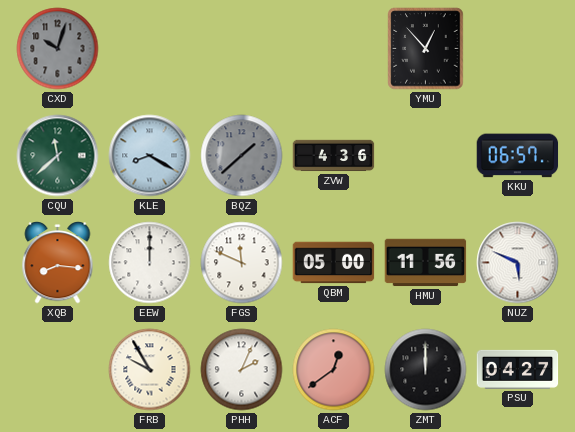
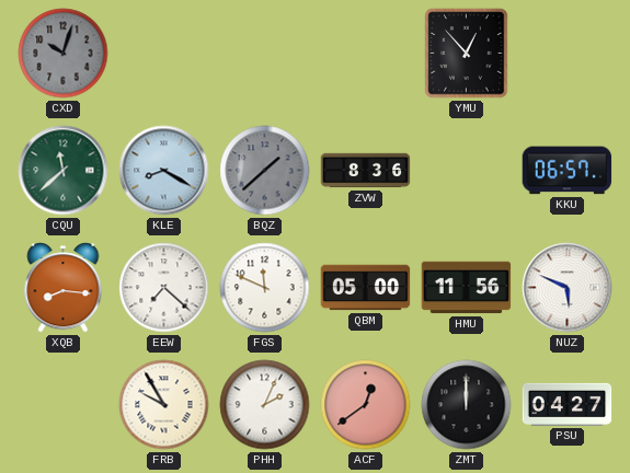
ZVW: 4:36 -> 8:36
EEW: 12:00 -> 7:22
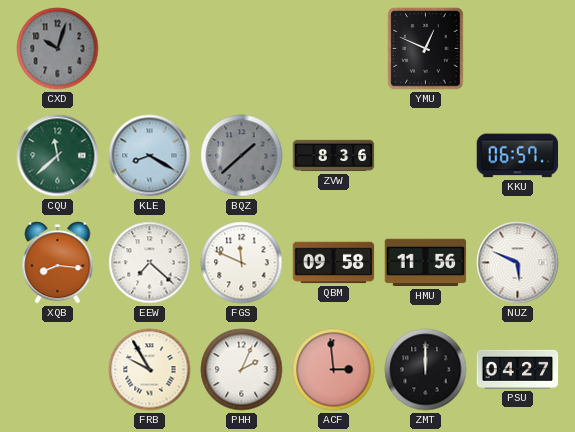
YMU: 12:53 -> 12:49
QBM: 05:00 -> 09:58
ACF: 12:39 -> 2:59
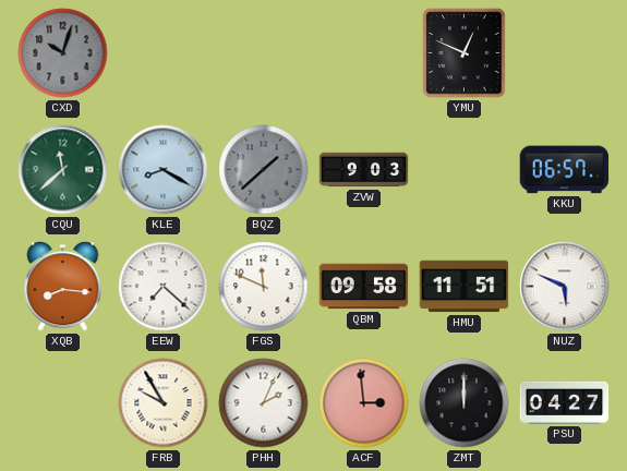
ZVW: 8:36 -> 9:03
HMU: 11:56 -> 11:51
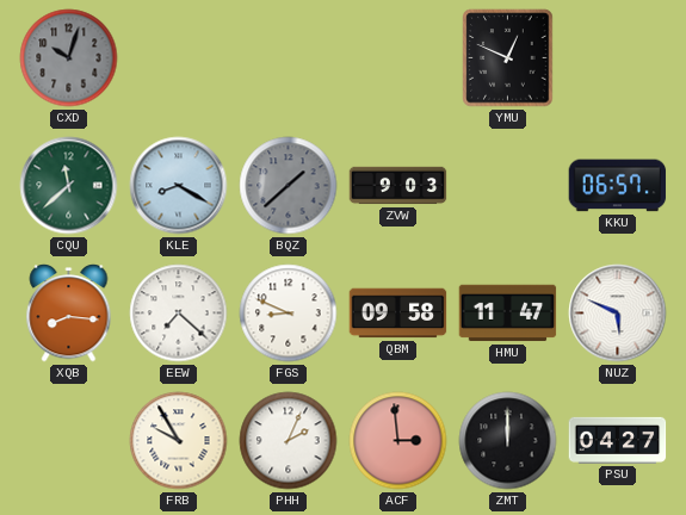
FGS: 11:49 -> 8:49
HMU: 11:51 -> 11:47
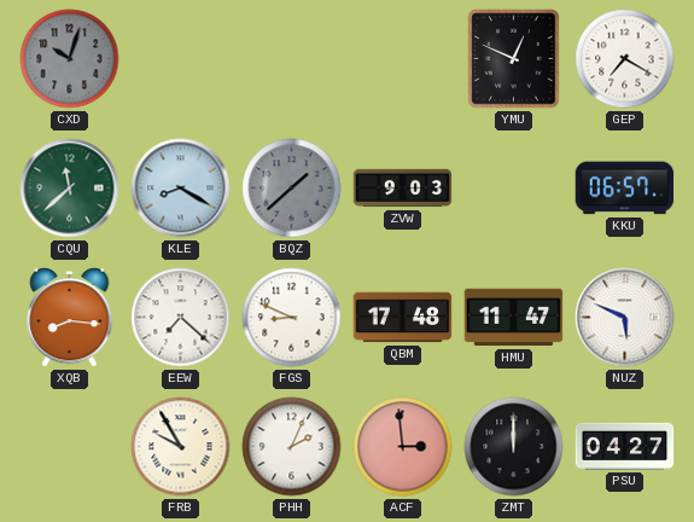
GEP: none -> 7:20
QBM: 09:58 -> 17:48
